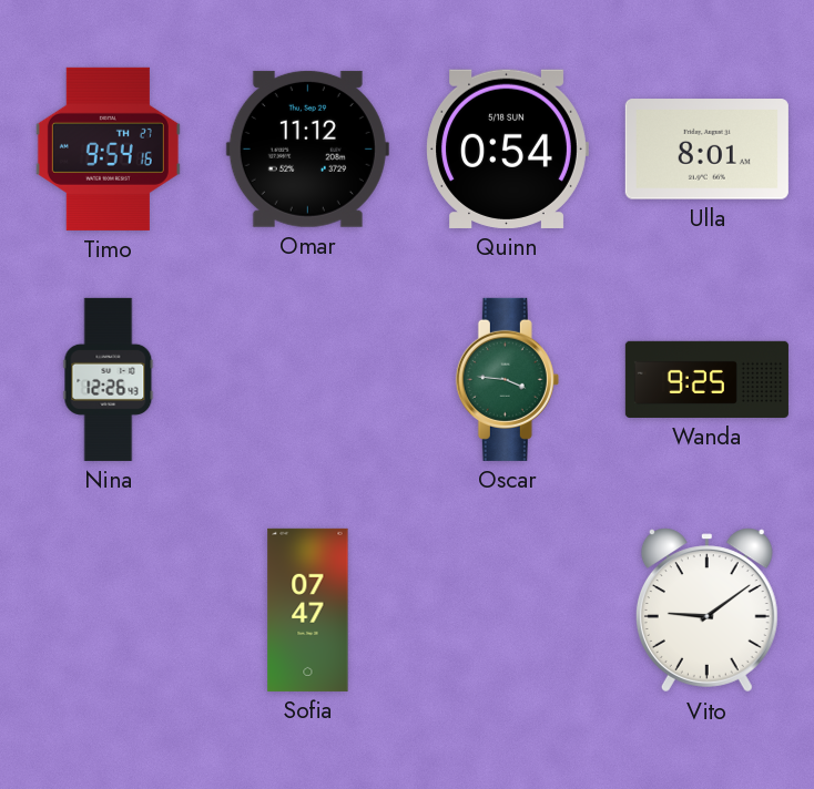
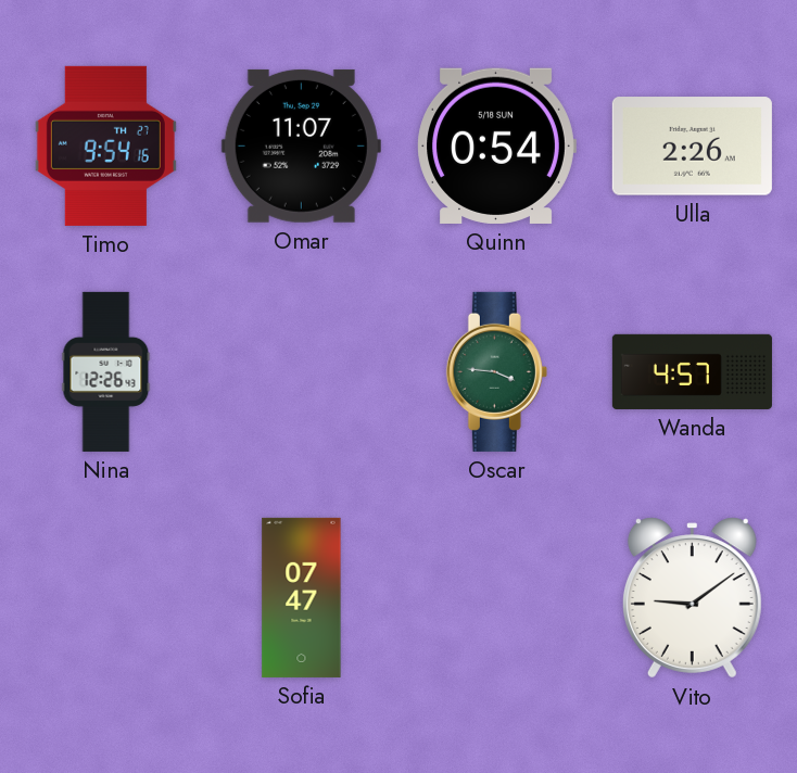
Omar: 11:12 -> 11:07
Ulla: 8:01 -> 2:26
Wanda: 9:25 -> 4:57
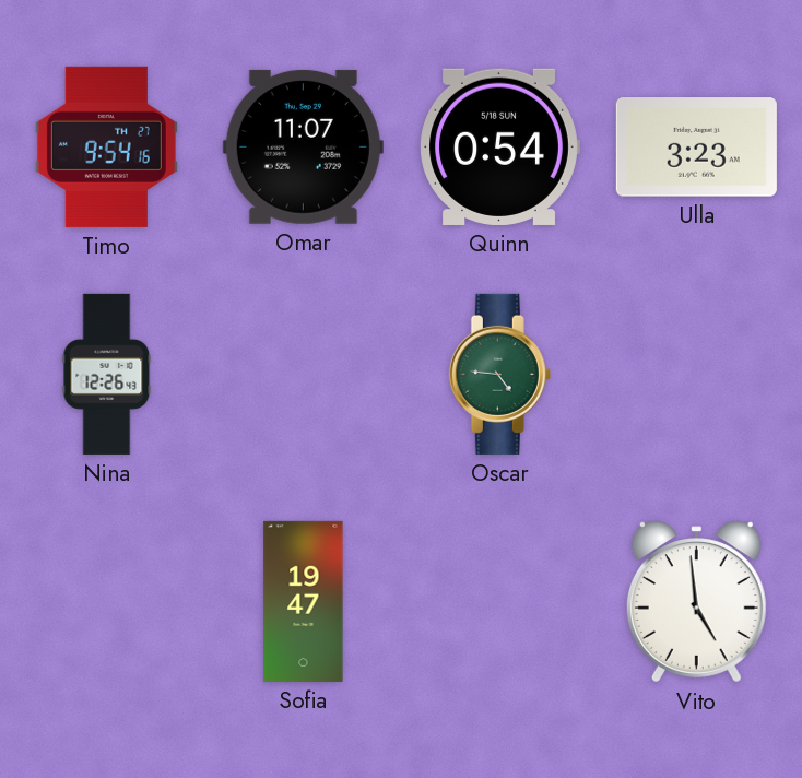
Ulla: 2:26 -> 3:23
Oscar: 3:46 -> 4:46
Wanda: 4:57 -> none
Sofia: 07:47 -> 19:47
Vito: 9:09 -> 4:59
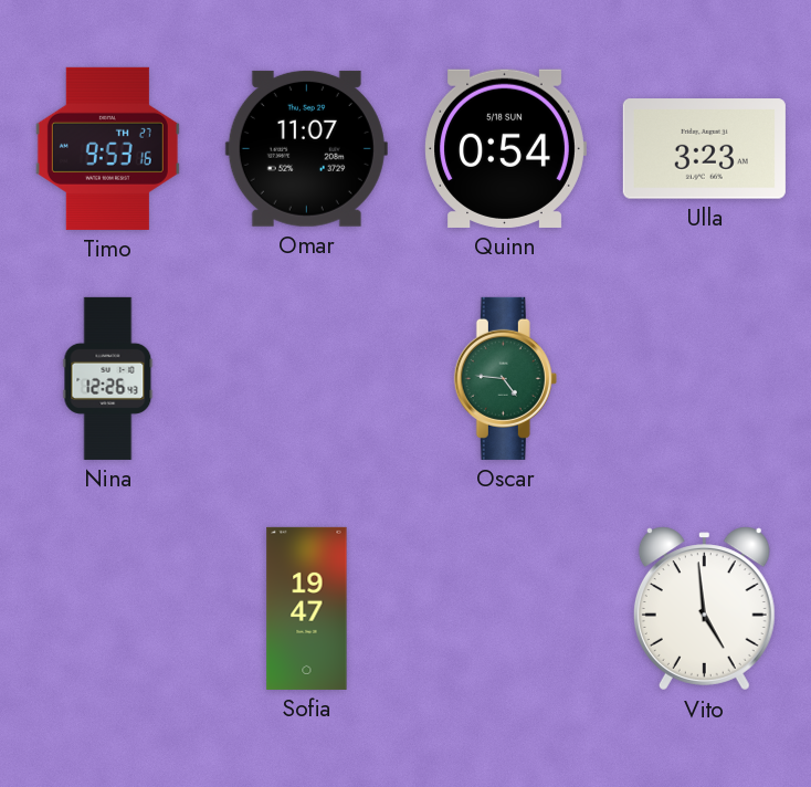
Timo: 9:54 -> 9:53
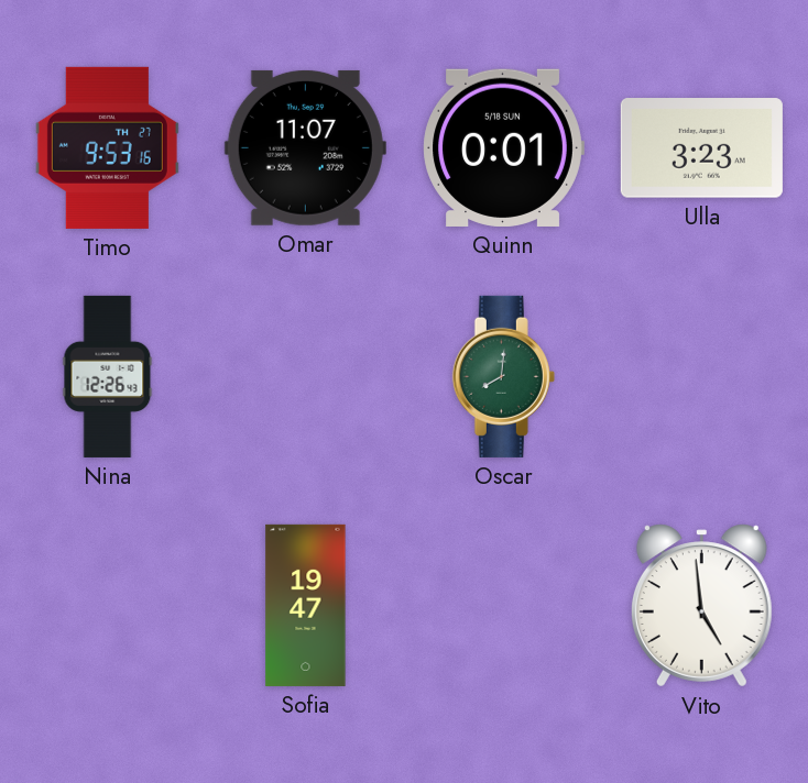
Quinn: 0:54 -> 0:01
Oscar: 4:46 -> 8:01
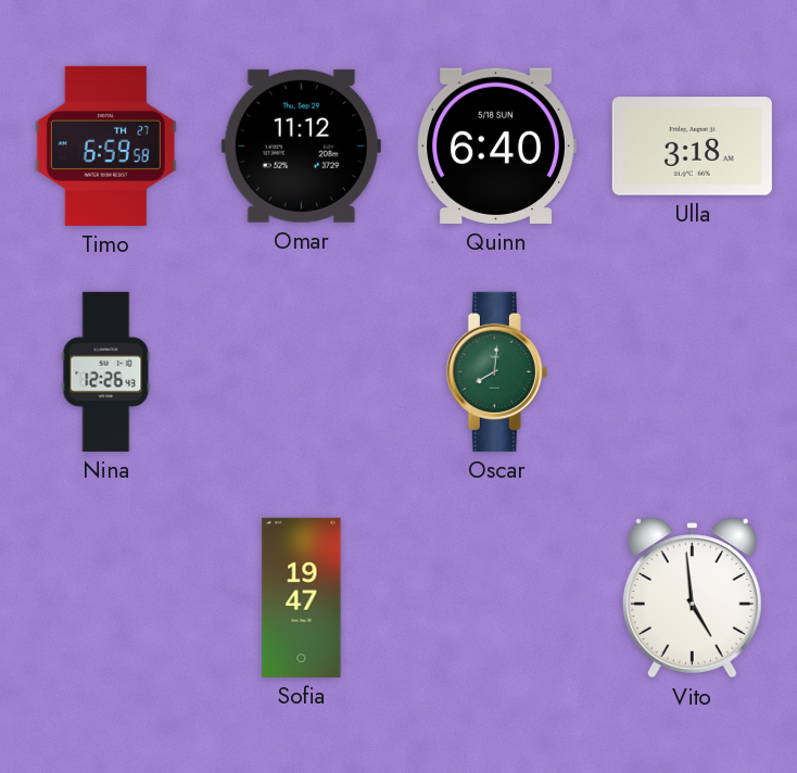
Timo: 9:53 -> 6:59
Omar: 11:07 -> 11:12
Quinn: 0:01 -> 6:40
Ulla: 3:23 -> 3:18
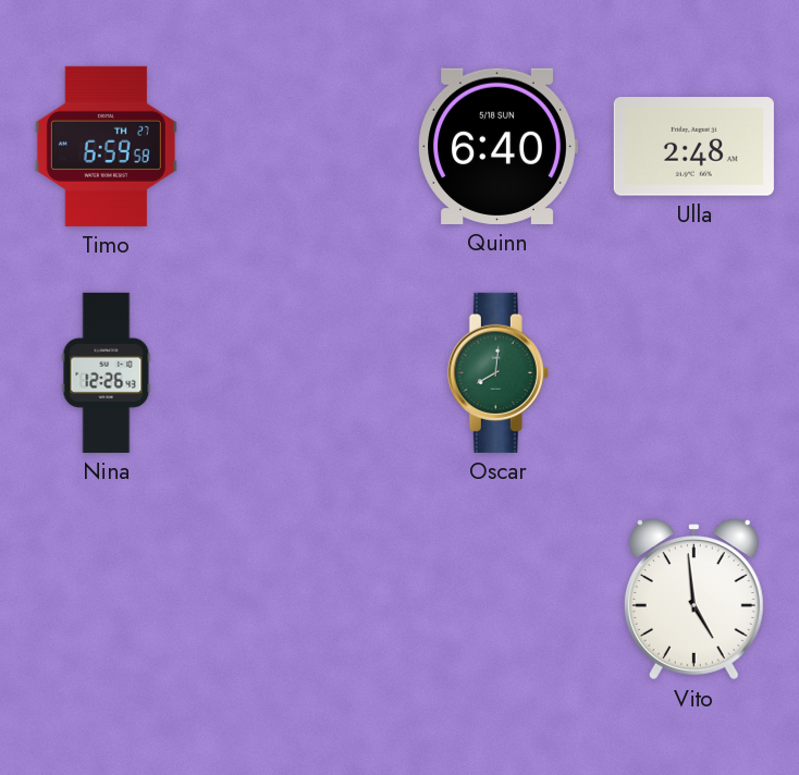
Omar: 11:12 -> none
Ulla: 3:18 -> 2:48
Sofia: 19:47 -> none
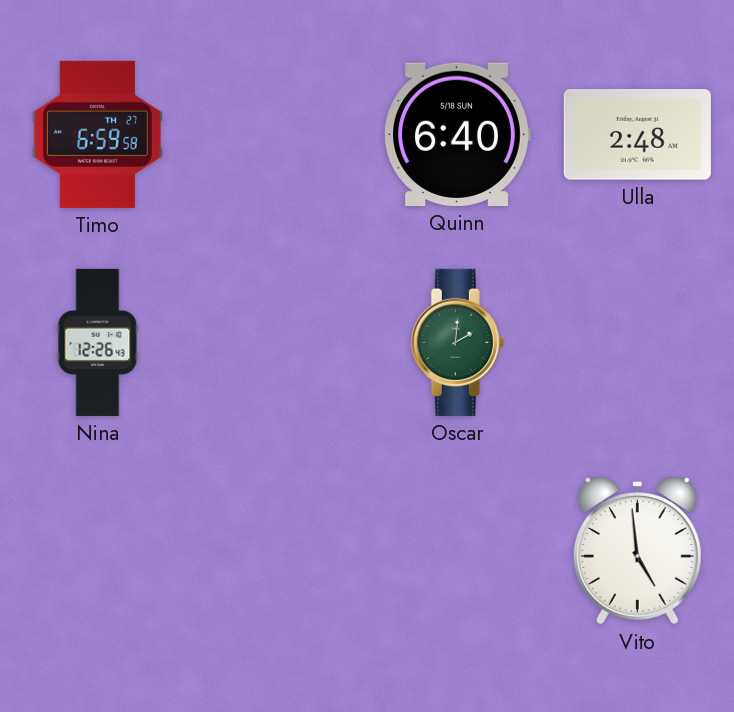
Oscar: 8:01 -> 2:01
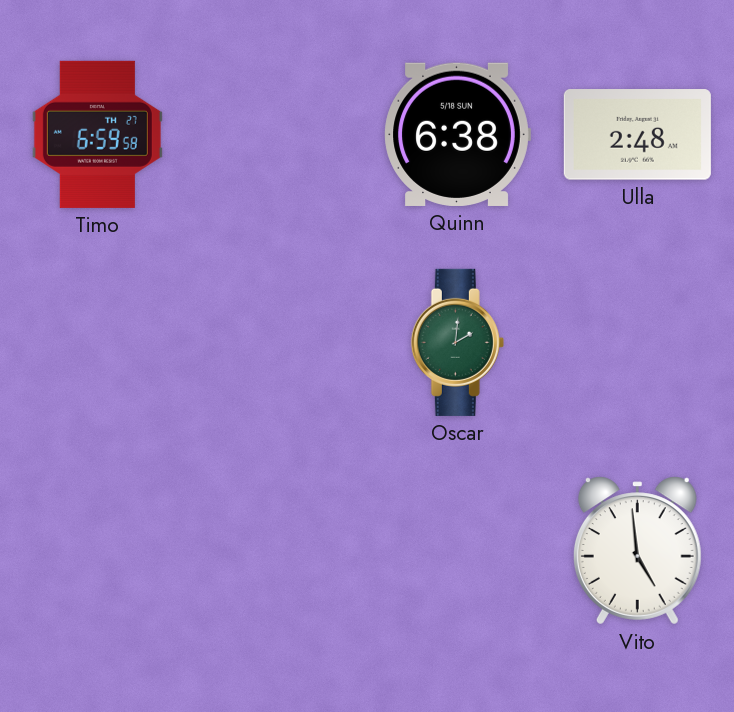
Quinn: 6:40 -> 6:38
Nina: 12:26 -> none
